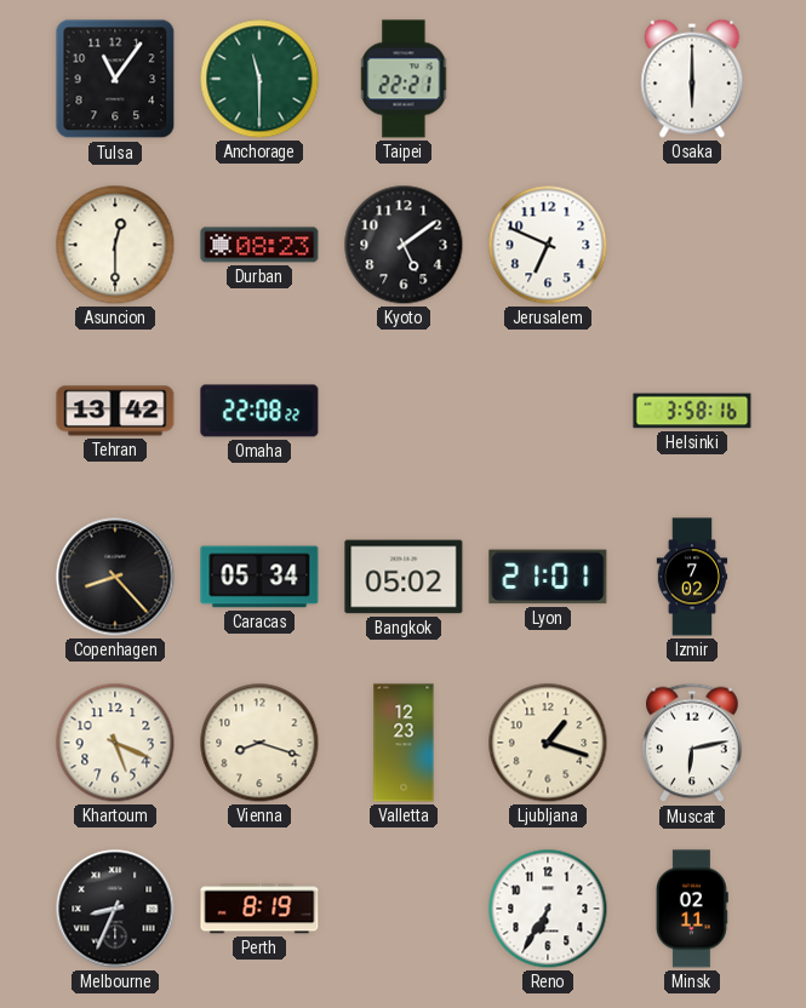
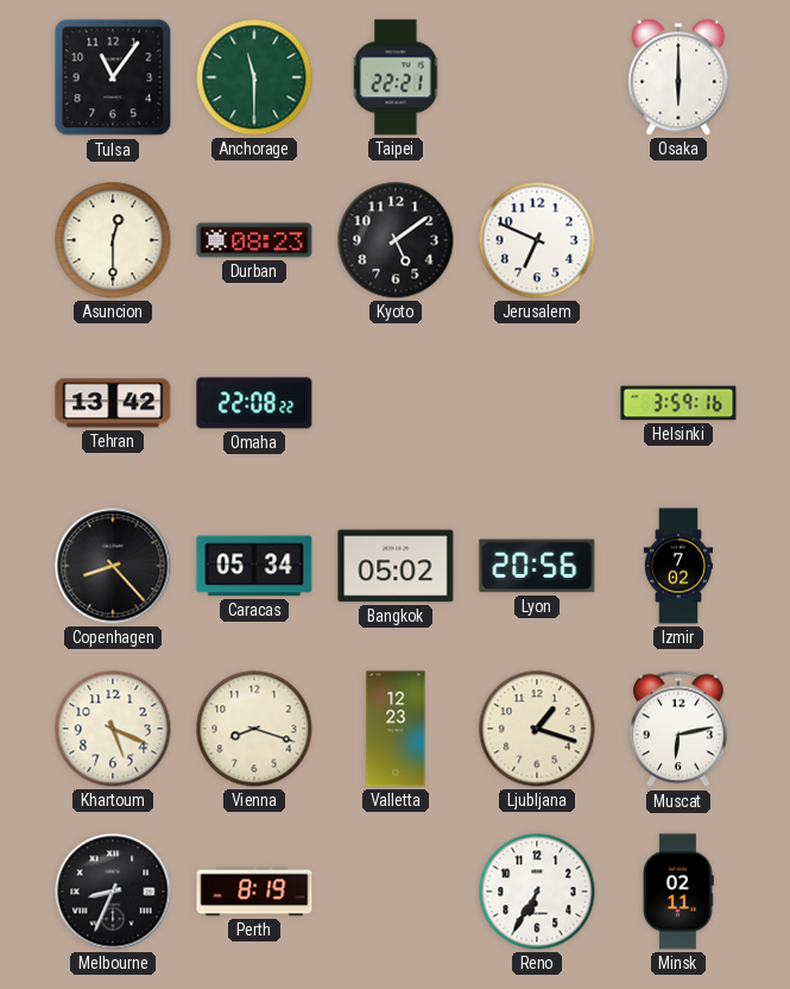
Helsinki: 3:58 -> 3:59
Lyon: 21:01 -> 20:56
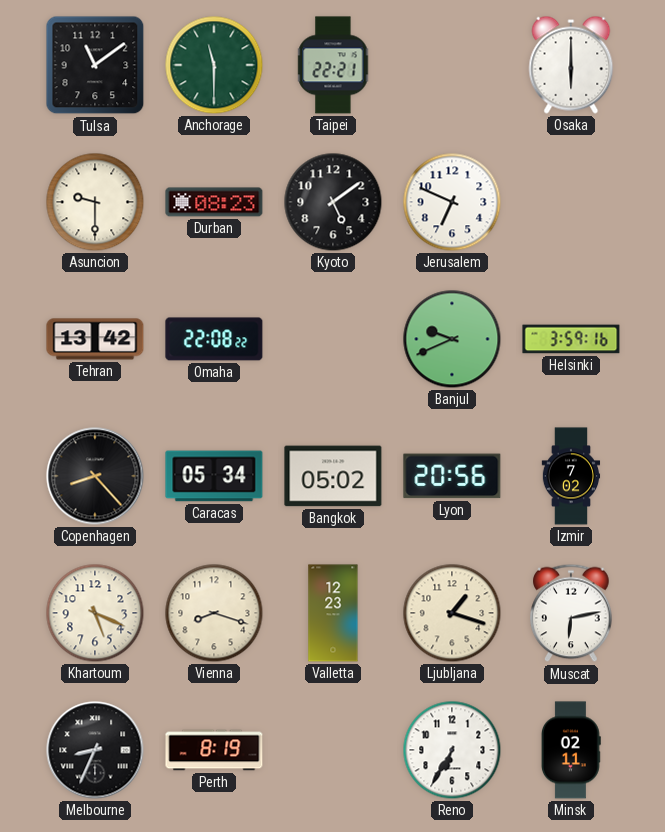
Tulsa: 11:06 -> 11:09
Asuncion: 12:30 -> 9:30
Banjul: none -> 9:41
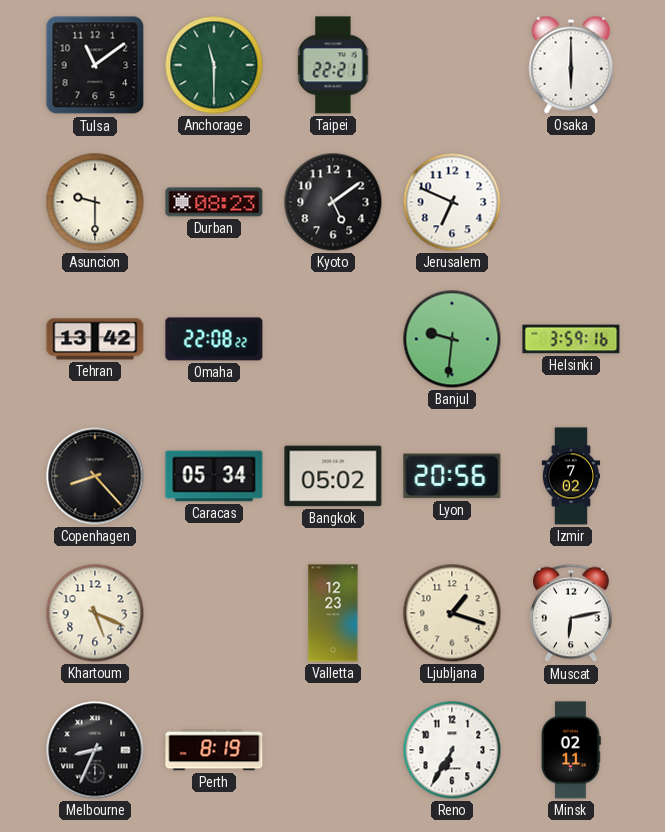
Banjul: 9:41 -> 9:31
Vienna: 8:18 -> none
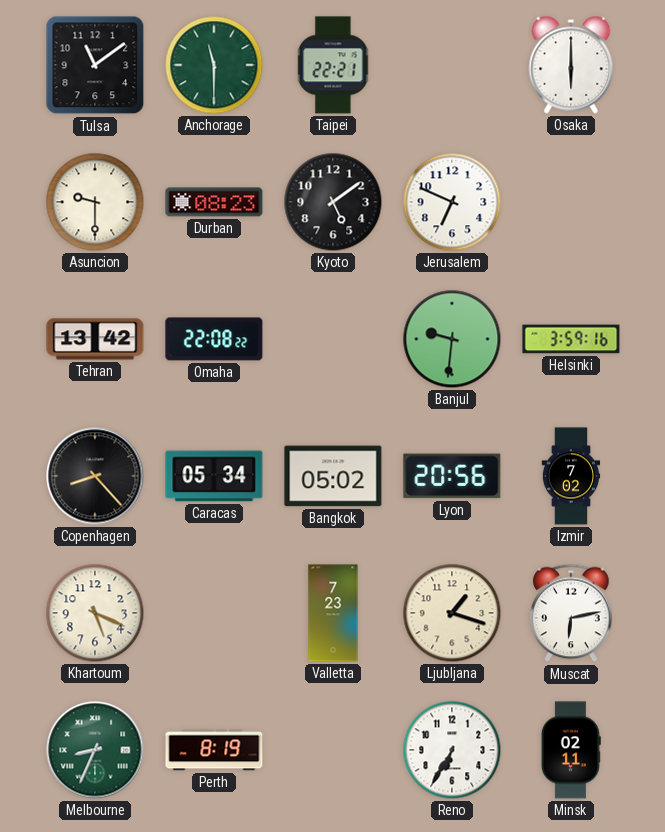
Valletta: 12:23 -> 7:23
Melbourne dial: black -> green
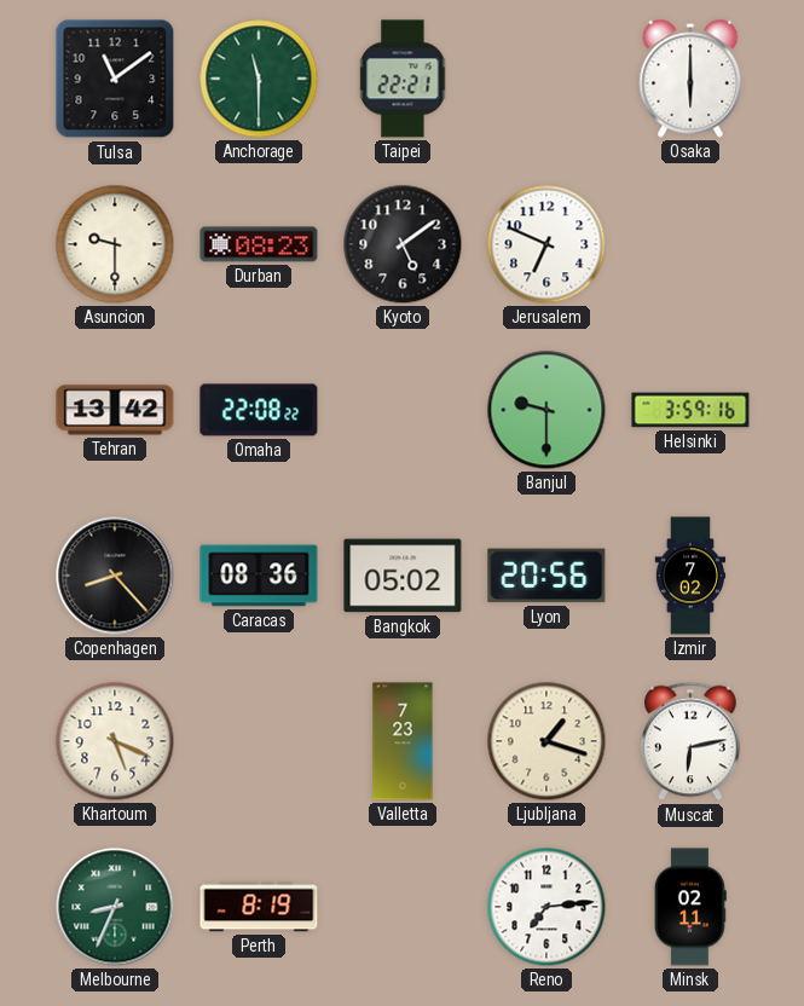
Banjul: 9:31 -> 9:30
Caracas: 05:34 -> 08:36
Reno: 6:35 -> 7:14
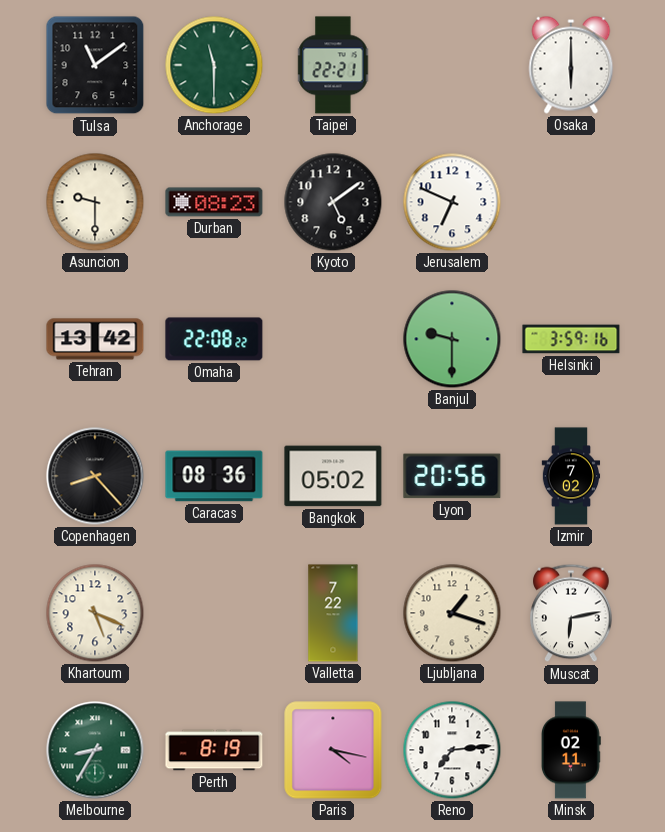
Valletta: 7:23 -> 7:22
Melbourne: 8:34 -> 8:35
Paris: none -> 4:17
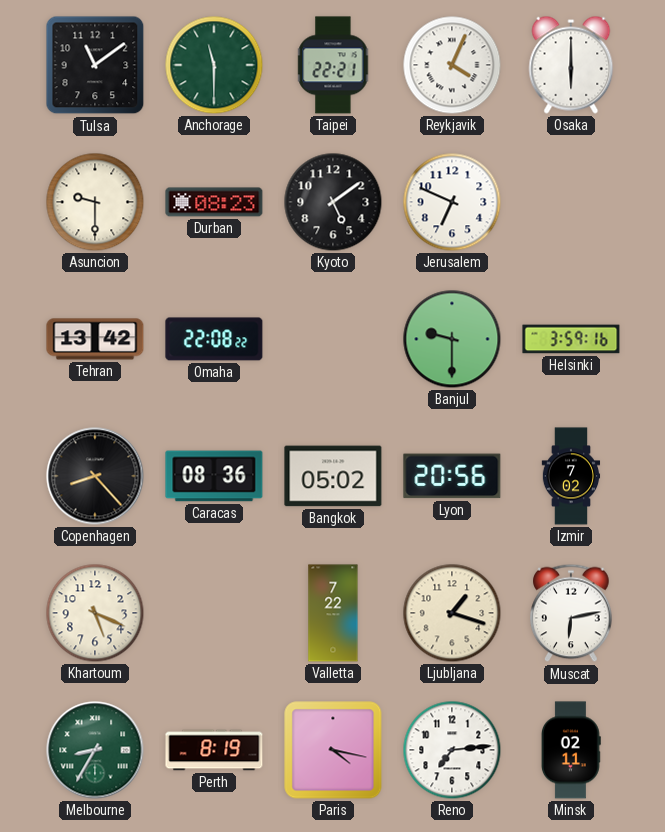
Reykjavik: none -> 4:04
